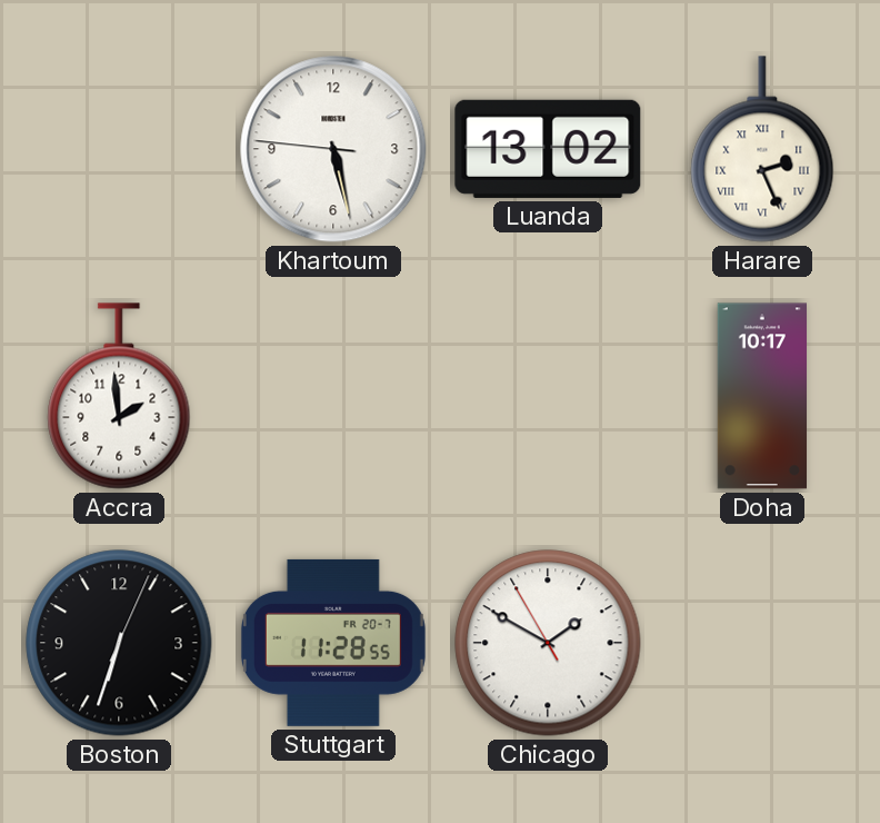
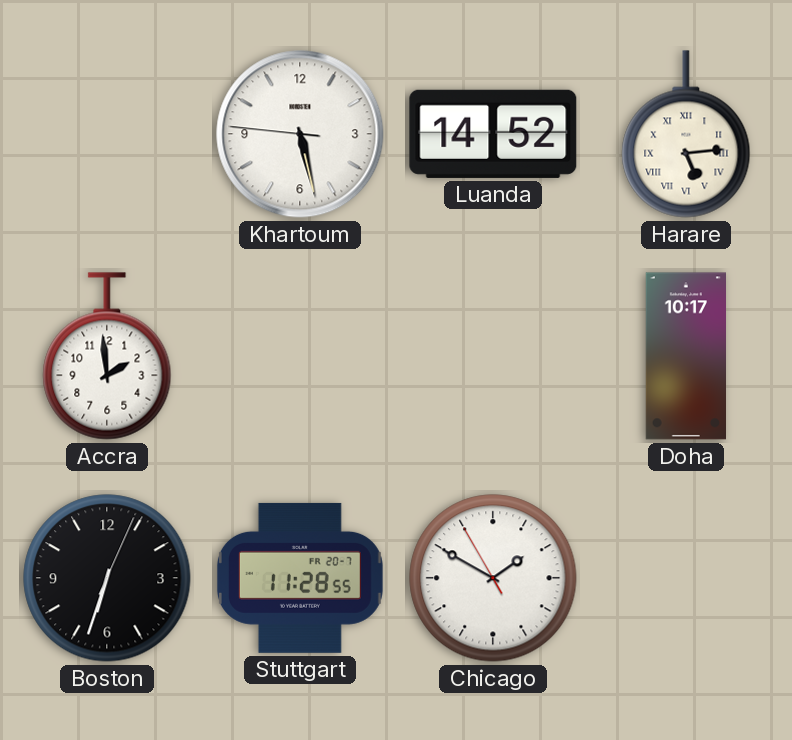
Luanda: 13:02 -> 14:52
Harare: 2:26 -> 5:14
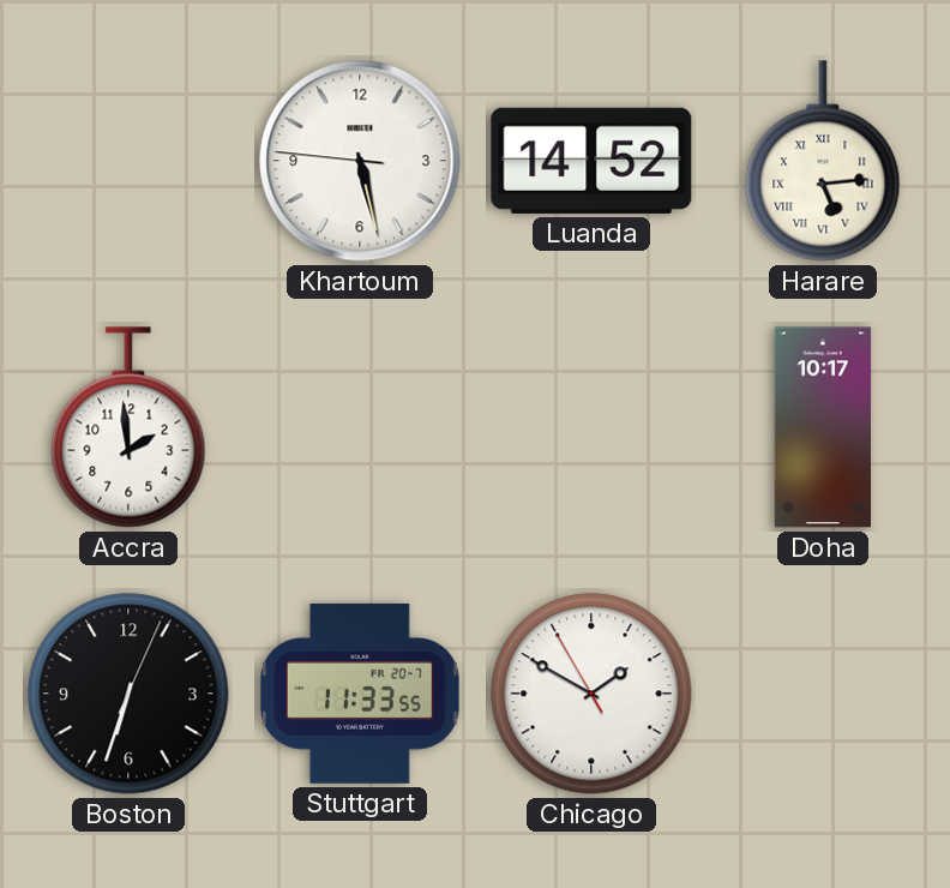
Stuttgart: 11:28 -> 11:33
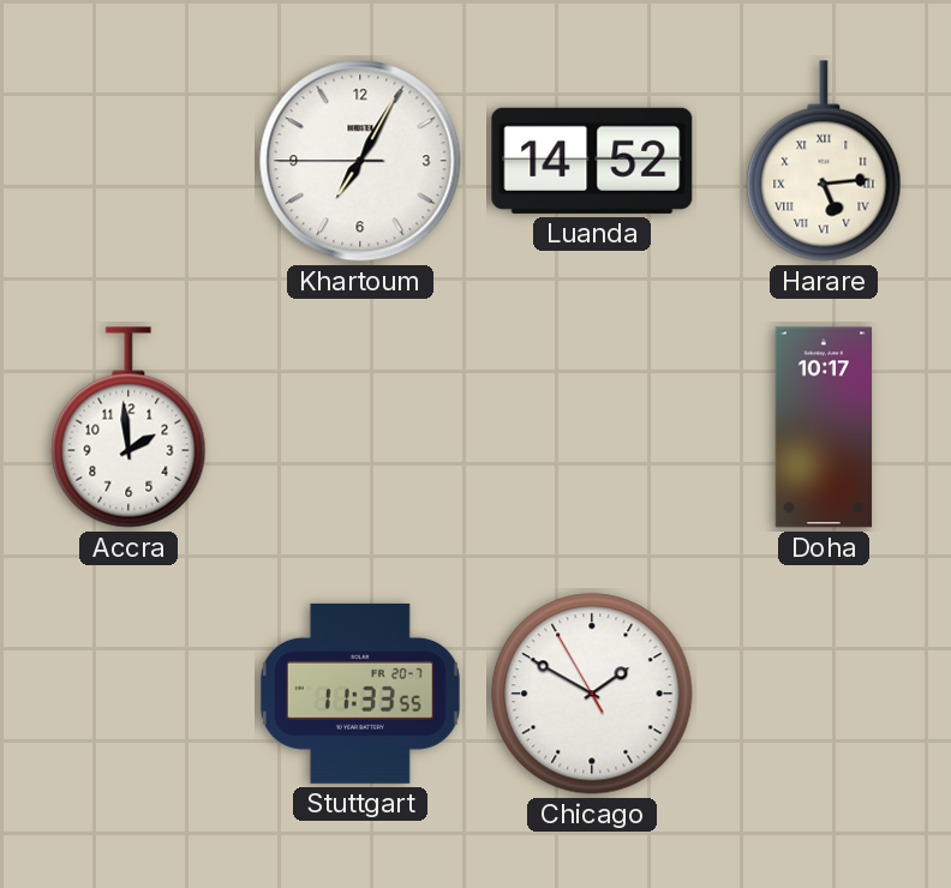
Khartoum: 5:27 -> 7:04
Boston: 6:33 -> none
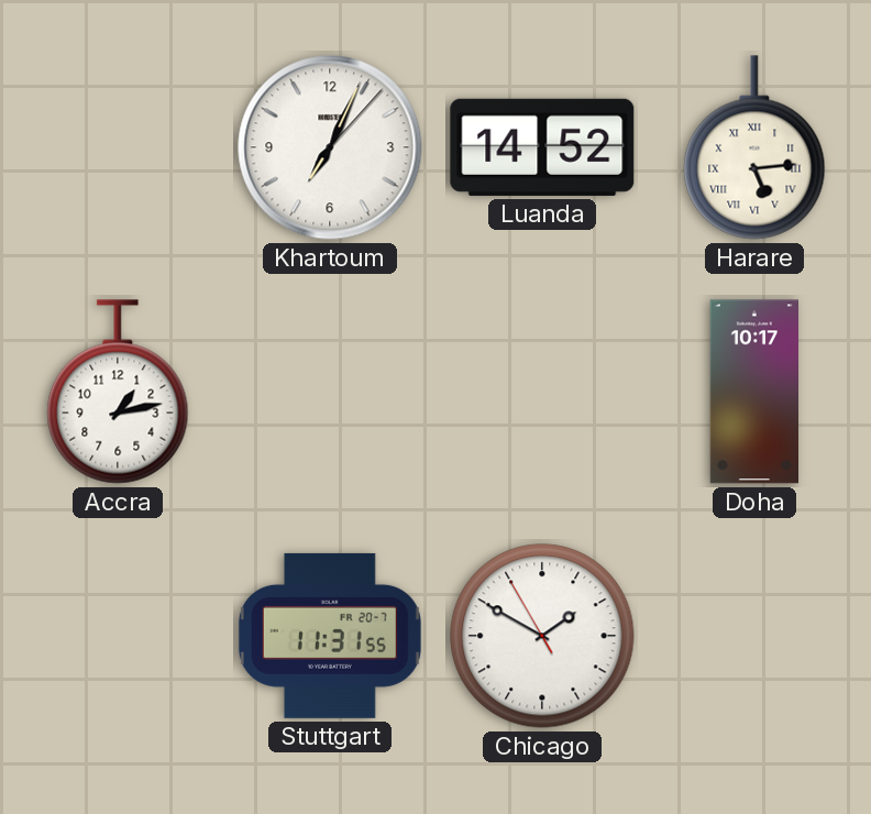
Khartoum: 7:04:45 -> 7:04:07
Accra: 1:59 -> 1:13
Stuttgart: 11:33 -> 11:31
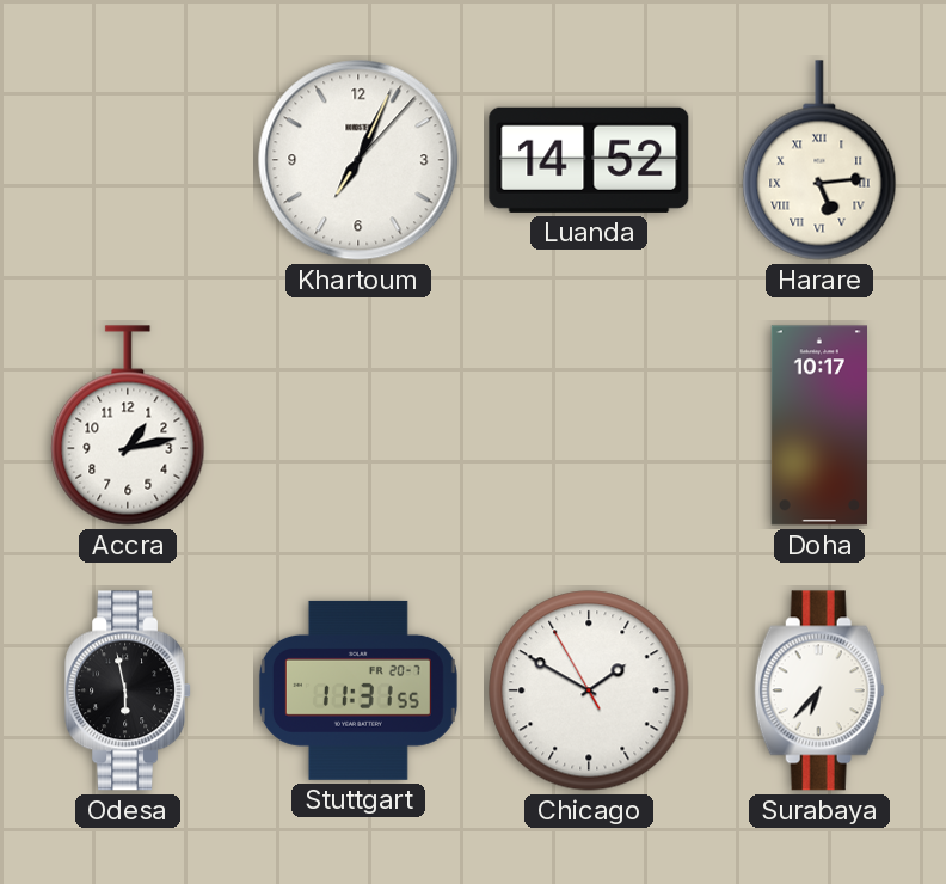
Odesa: none -> 5:58
Surabaya: none -> 6:37
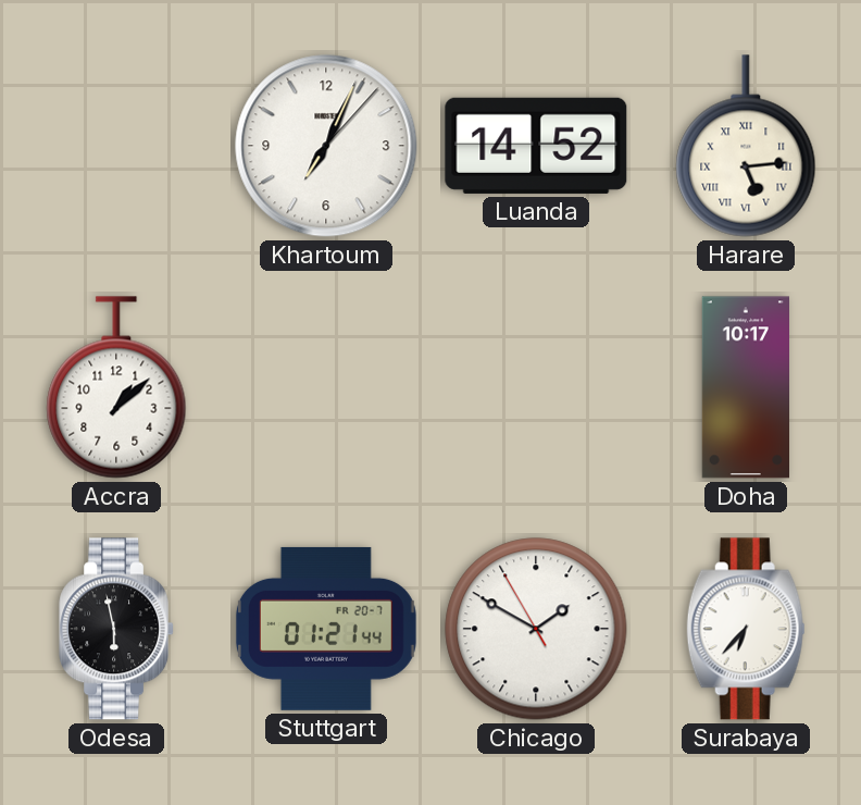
Accra: 1:13 -> 1:08
Stuttgart: 11:31 -> 01:21
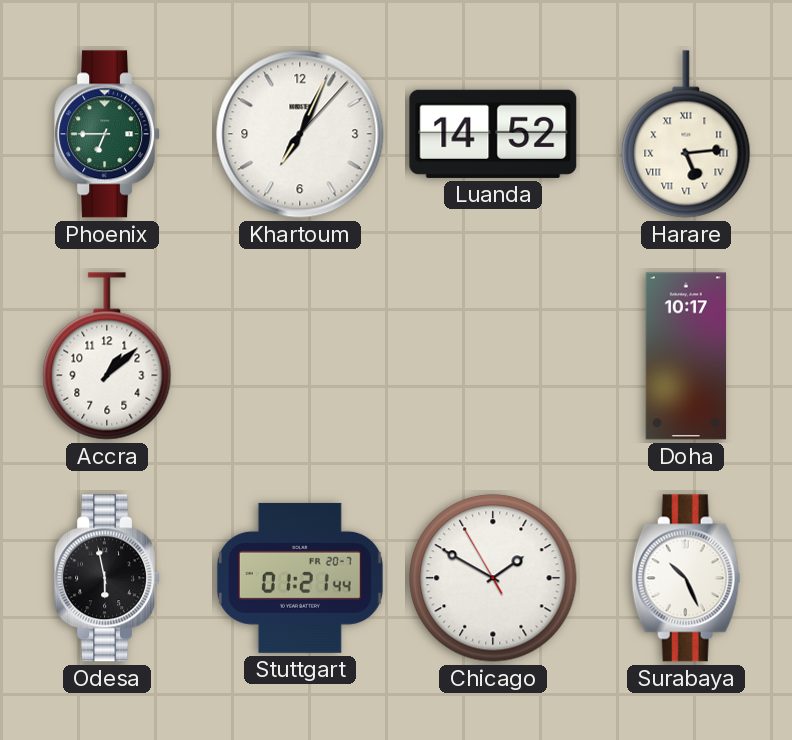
Phoenix: none -> 6:45
Surabaya: 6:37 -> 10:26
